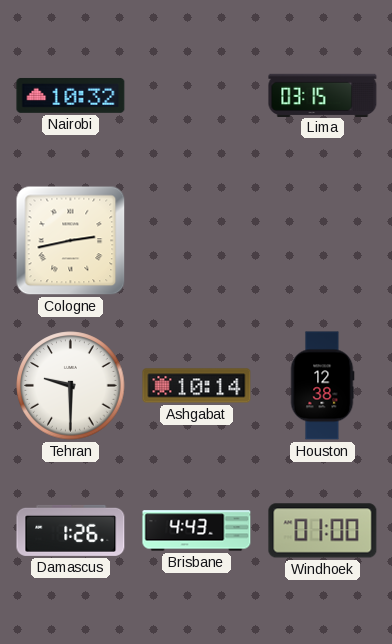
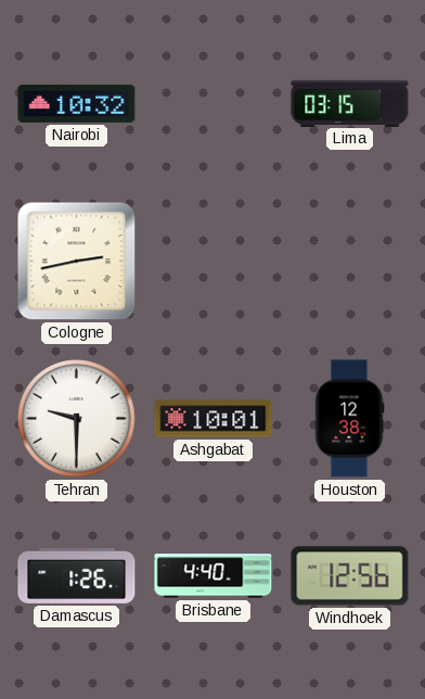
Ashgabat: 10:14 -> 10:01
Brisbane: 4:43 -> 4:40
Windhoek: 01:00 -> 12:56
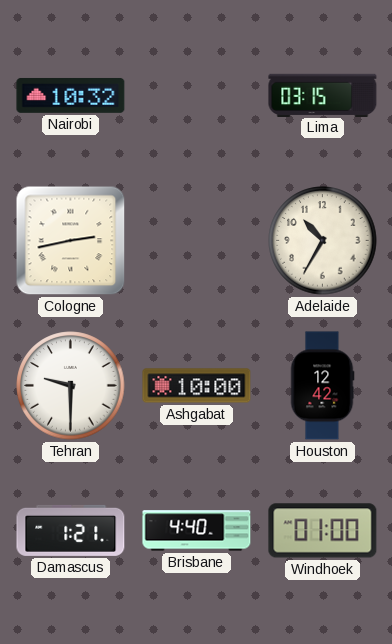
Adelaide: none -> 10:35
Ashgabat: 10:01 -> 10:00
Houston: 12:38 -> 12:42
Damascus: 1:26 -> 1:21
Windhoek: 12:56 -> 01:00
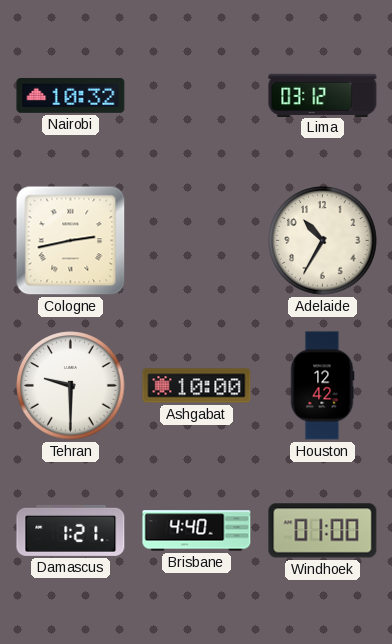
Lima: 03:15 -> 03:12
